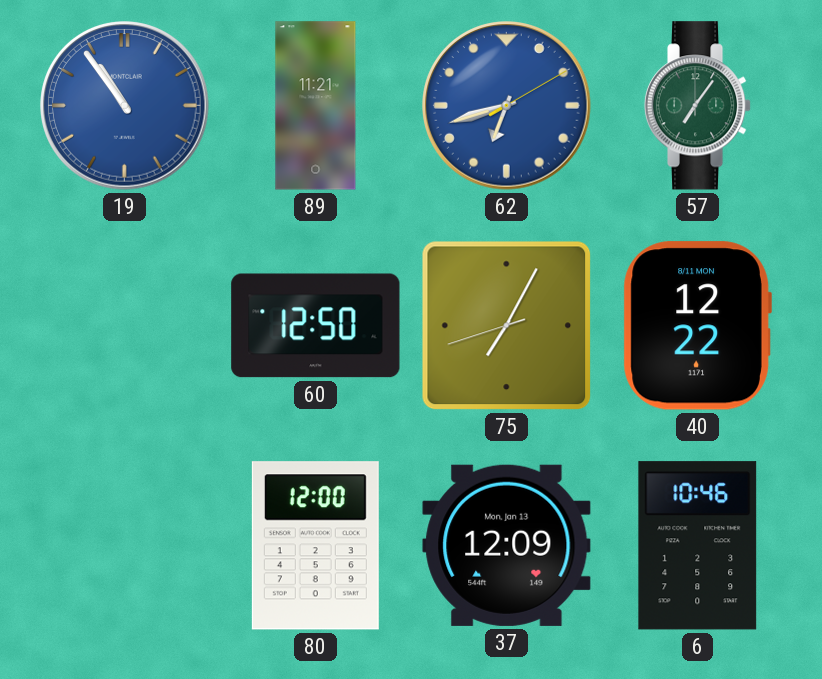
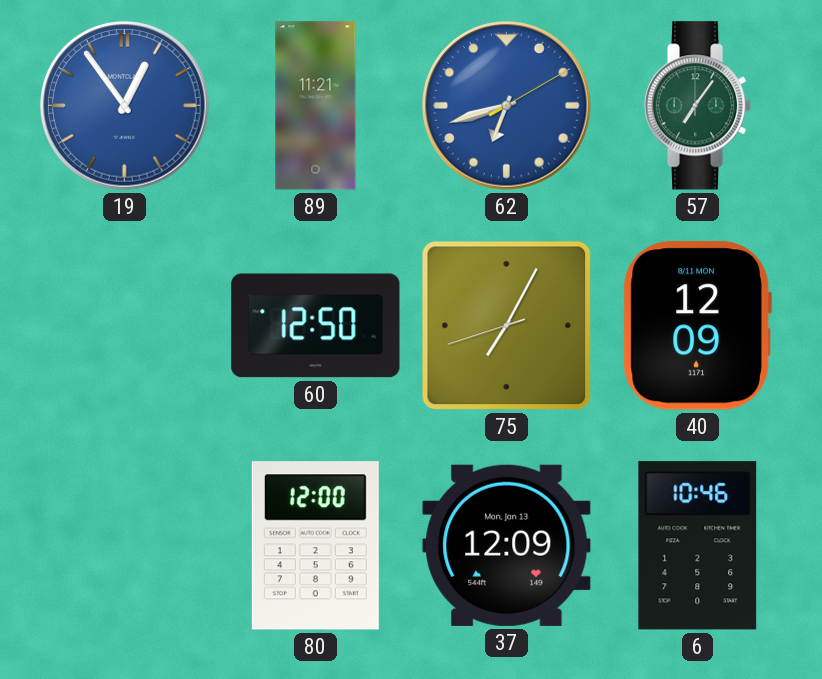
19: 10:54 -> 12:54
40: 12:22 -> 12:09
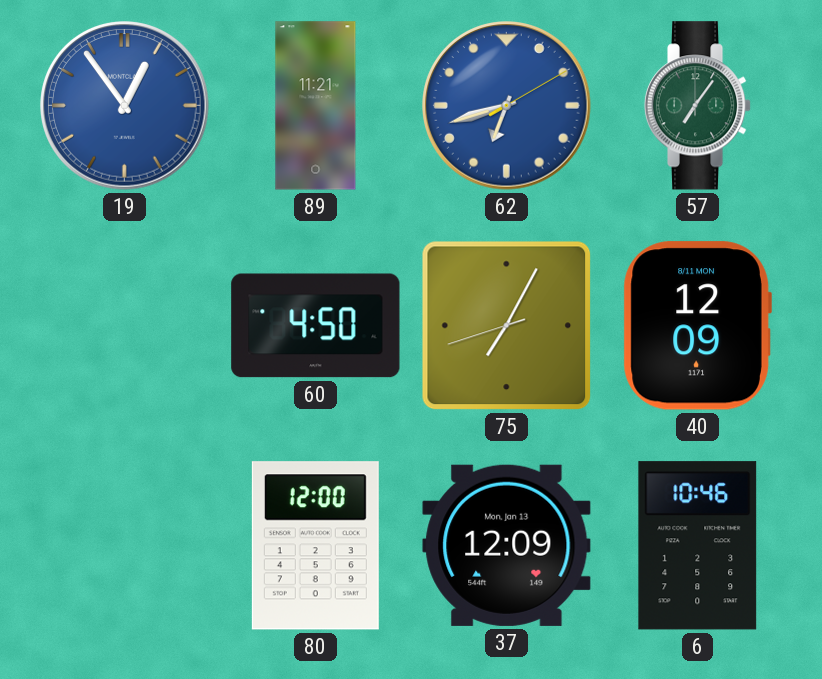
60: 12:50 -> 4:50
